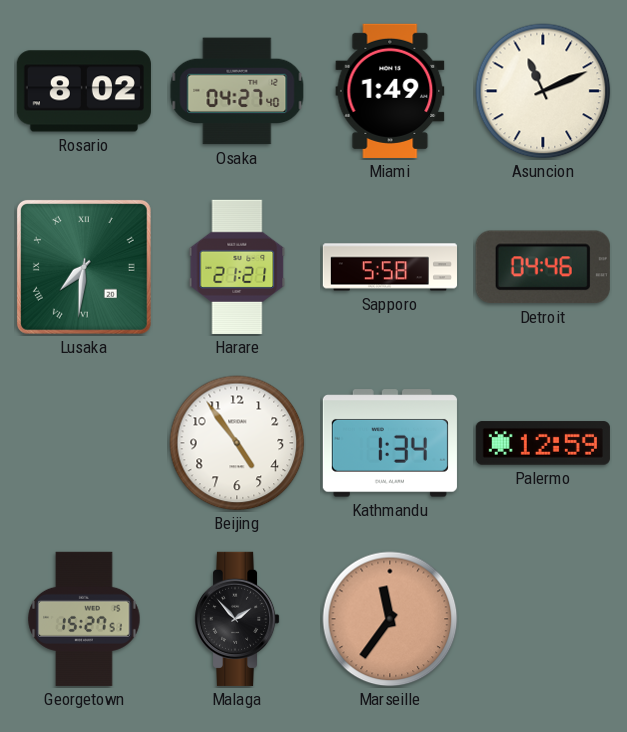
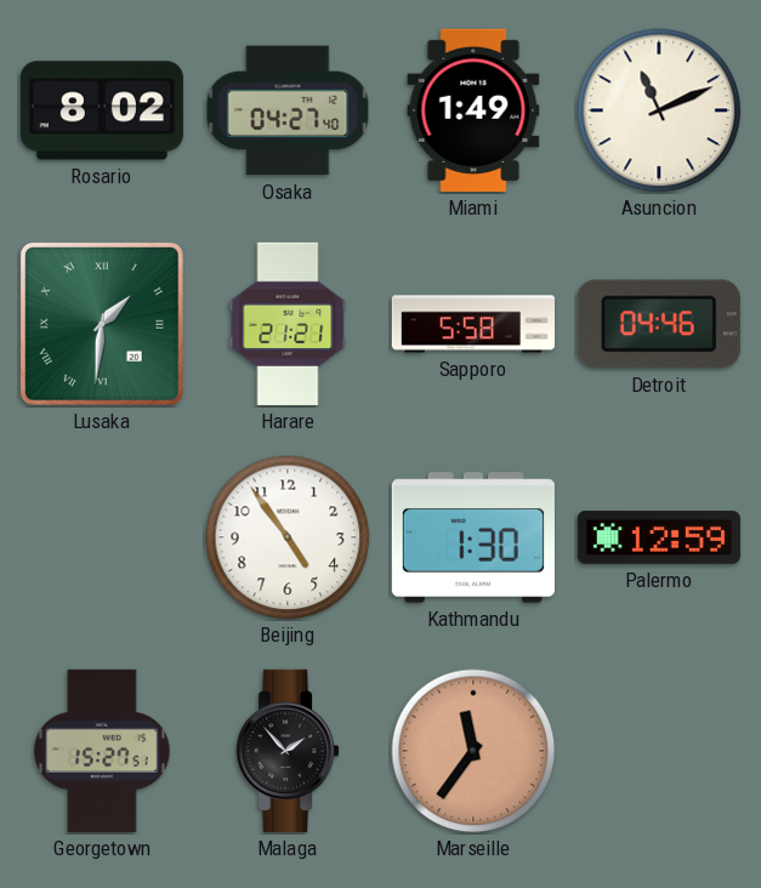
Lusaka: 7:31 -> 1:31
Kathmandu: 1:34 -> 1:30
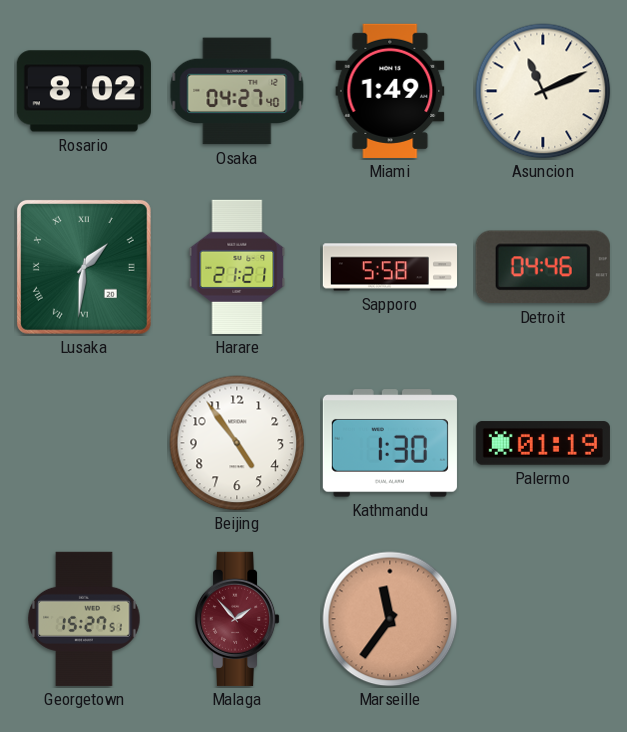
Palermo: 12:59 -> 01:19
Malaga dial: black -> burgundy
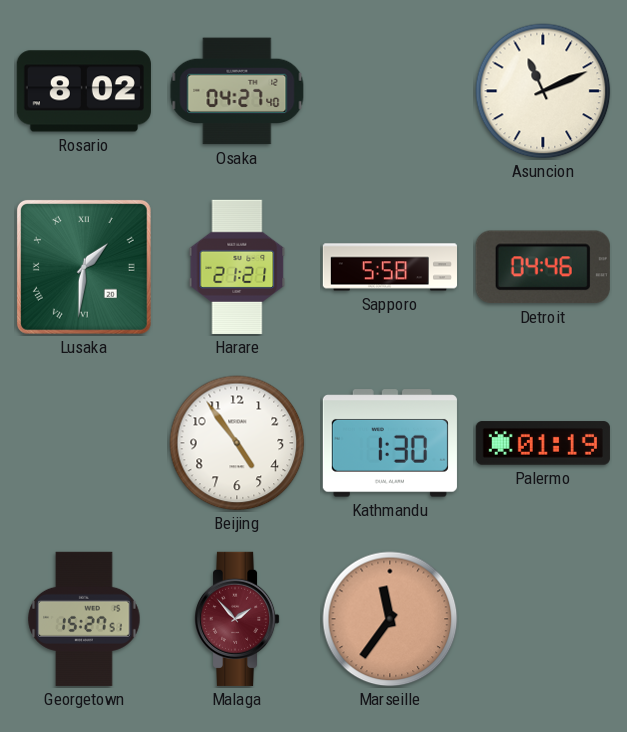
Miami: 1:49 -> none
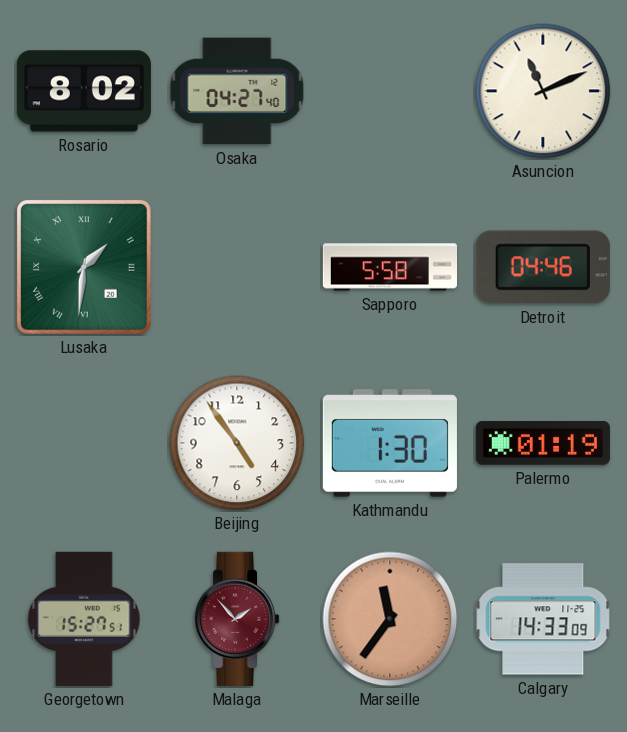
Harare: 21:21 -> none
Calgary: none -> 14:33
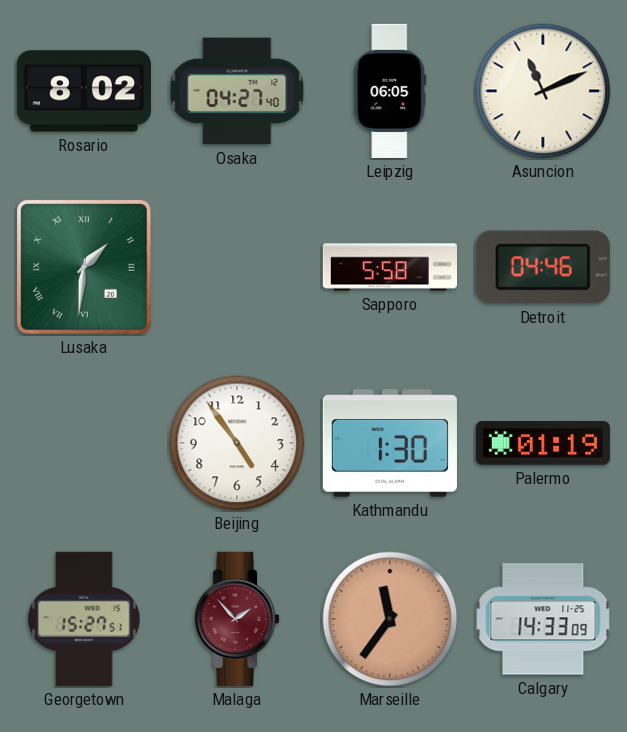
Leipzig: none -> 06:05
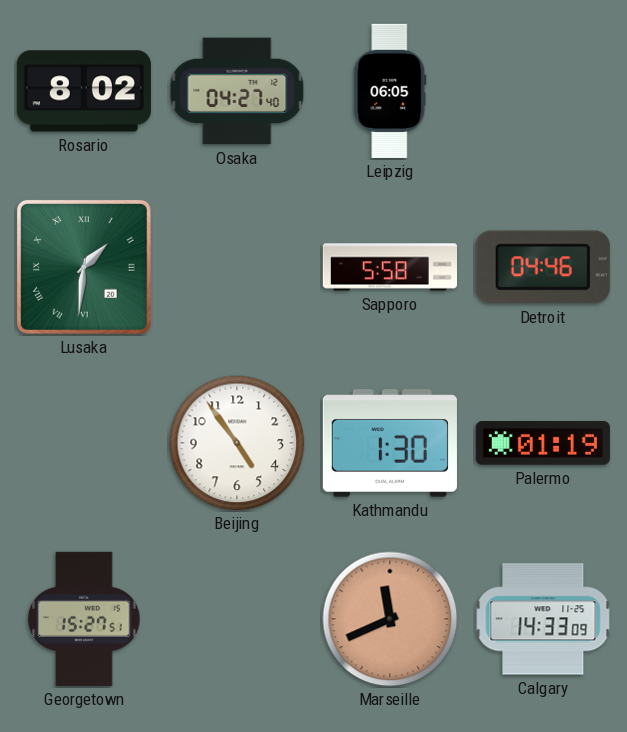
Asuncion: 11:11 -> none
Malaga: 1:53 -> none
Marseille: 11:36 -> 11:41
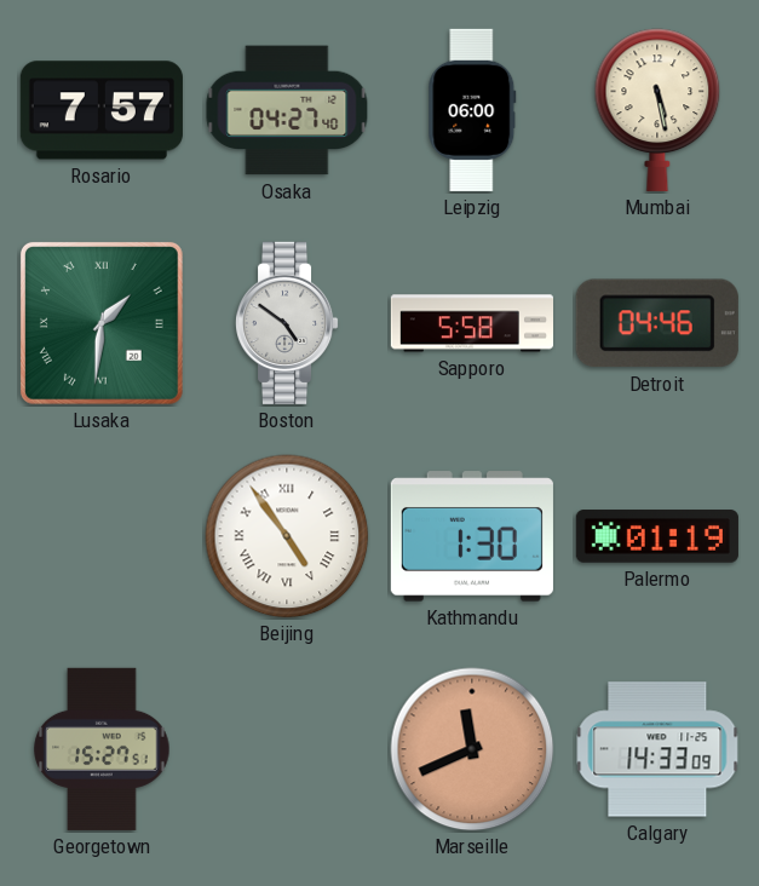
Rosario: 8:02 -> 7:57
Leipzig: 06:05 -> 06:00
Mumbai: none -> 5:28
Boston: none -> 4:51
Beijing numerals: Arabic -> Roman
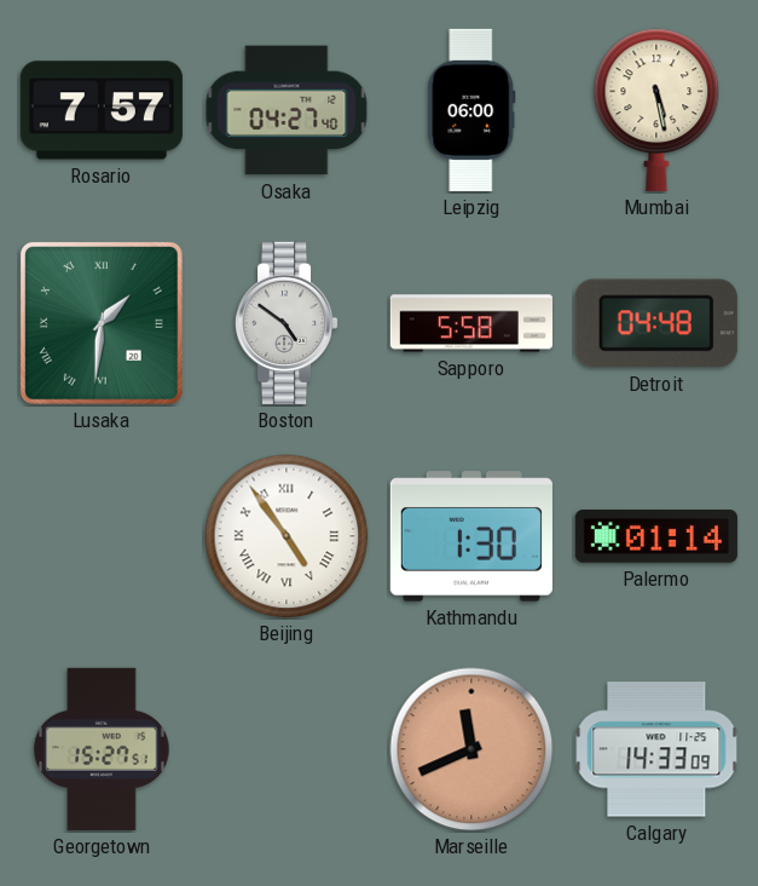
Detroit: 04:46 -> 04:48
Palermo: 01:19 -> 01:14
